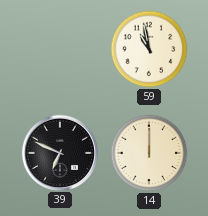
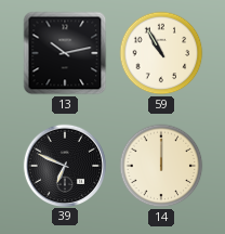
13: none -> 10:13
59: 10:58 -> 10:55
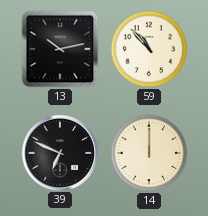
59: 10:55 -> 10:53
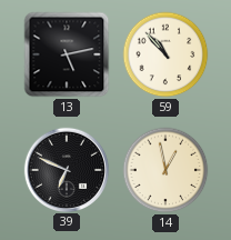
13: 10:13 -> 5:13
14: 12:00 -> 12:58
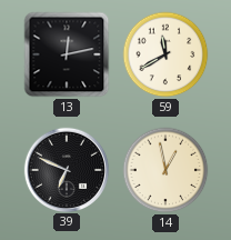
13: 5:13 -> 12:13
59: 10:53 -> 11:40
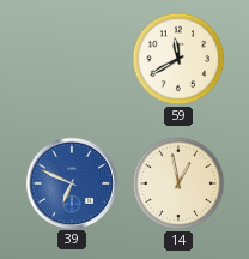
13: 12:13 -> none
39 dial: black -> blue
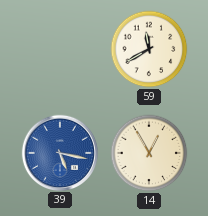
39: 6:49 -> 5:17
14: 12:58 -> 12:55
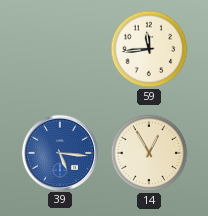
59: 11:40 -> 11:44
39: 5:17 -> 5:16
